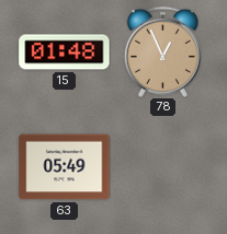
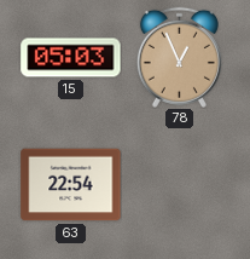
15: 01:48 -> 05:03
63: 05:49 -> 22:54
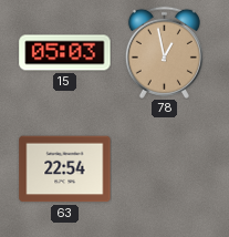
78: 12:56 -> 12:58
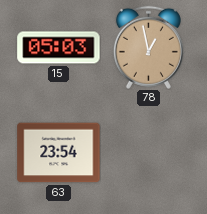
63: 22:54 -> 23:54
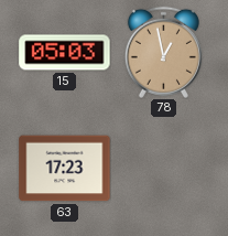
63: 23:54 -> 17:23
